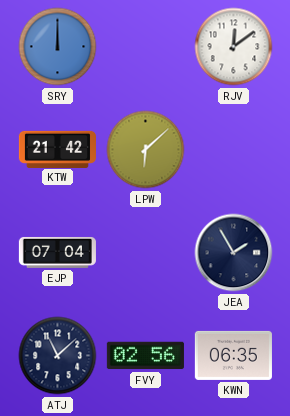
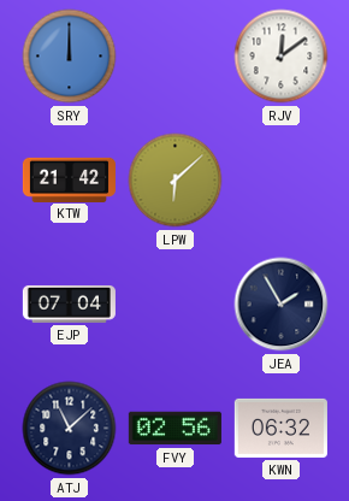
KWN: 06:35 -> 06:32
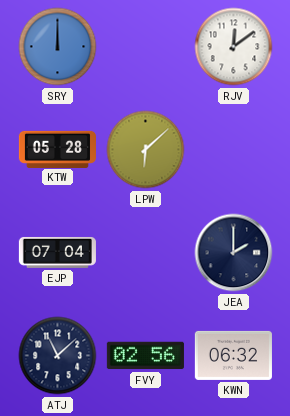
KTW: 21:42 -> 05:28
JEA: 1:55 -> 2:00
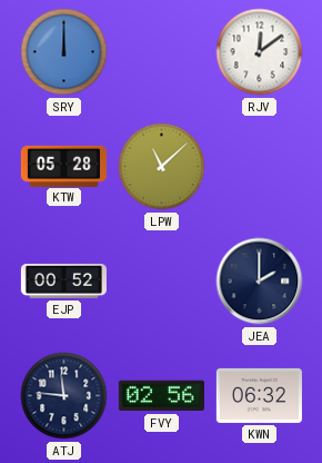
LPW: 6:08 -> 11:08
EJP: 07:04 -> 00:52
ATJ: 11:08 -> 11:46
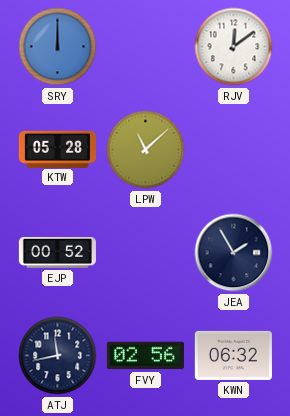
JEA: 2:00 -> 1:55
ATJ: 11:46 -> 11:43
